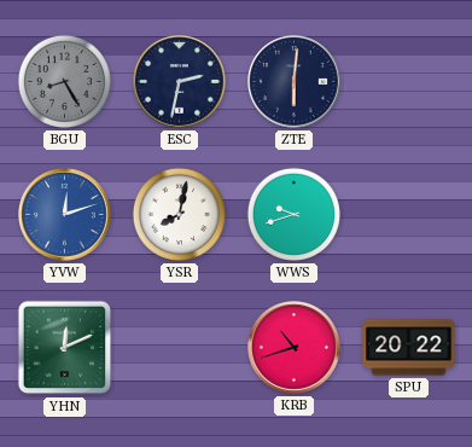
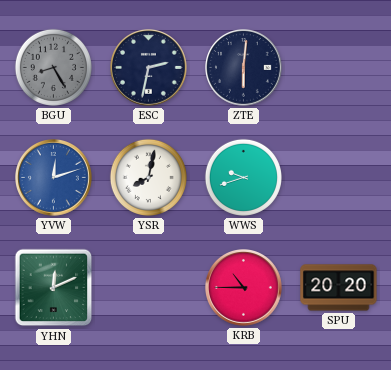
KRB: 10:42 -> 10:45
SPU: 20:22 -> 20:20
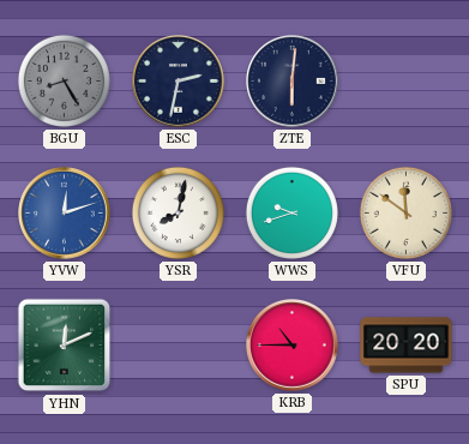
VFU: none -> 11:51
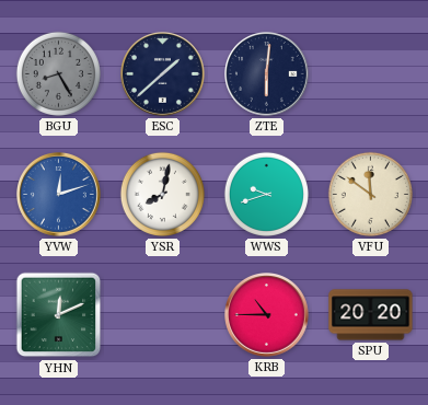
ESC: 2:32 -> 1:38
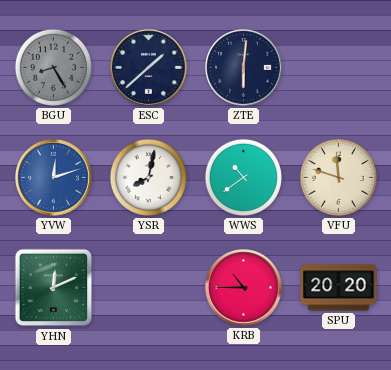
WWS: 9:42 -> 10:39
VFU: 11:51 -> 11:48
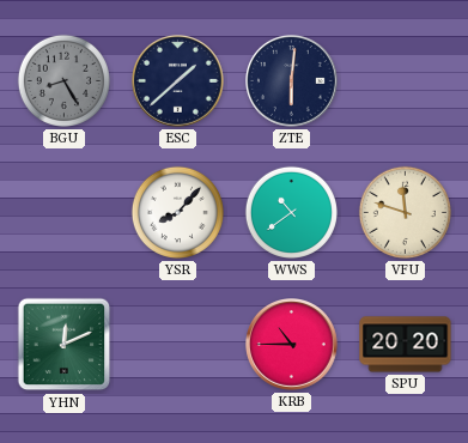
YVW: 12:12 -> none
YSR: 8:02 -> 8:07
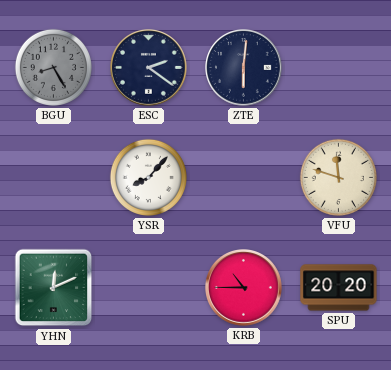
ESC: 1:38 -> 2:21
WWS: 10:39 -> none
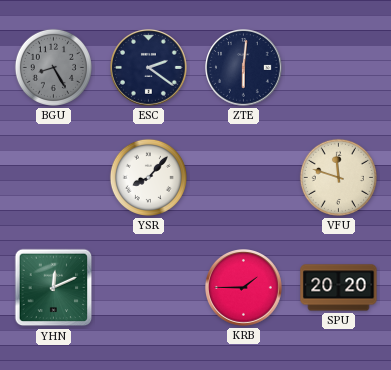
KRB: 10:45 -> 1:45
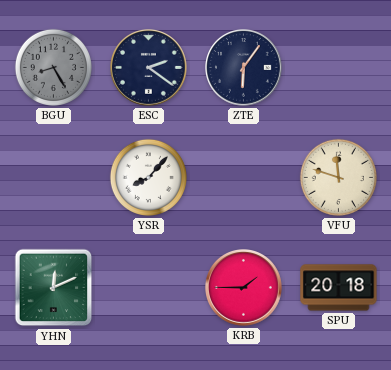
ZTE: 6:01 -> 6:06
SPU: 20:20 -> 20:18
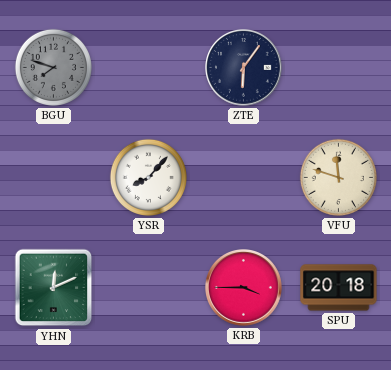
BGU: 8:25 -> 7:48
ESC: 2:21 -> none
KRB: 1:45 -> 3:45
